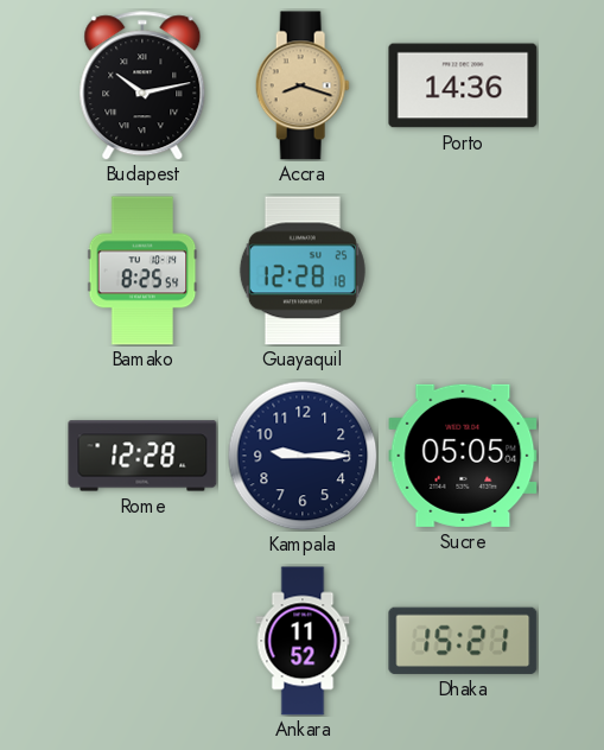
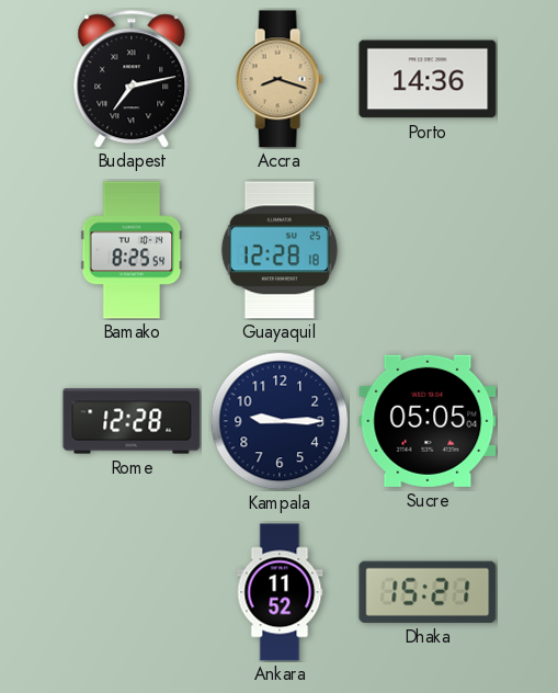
Budapest: 10:13 -> 7:13
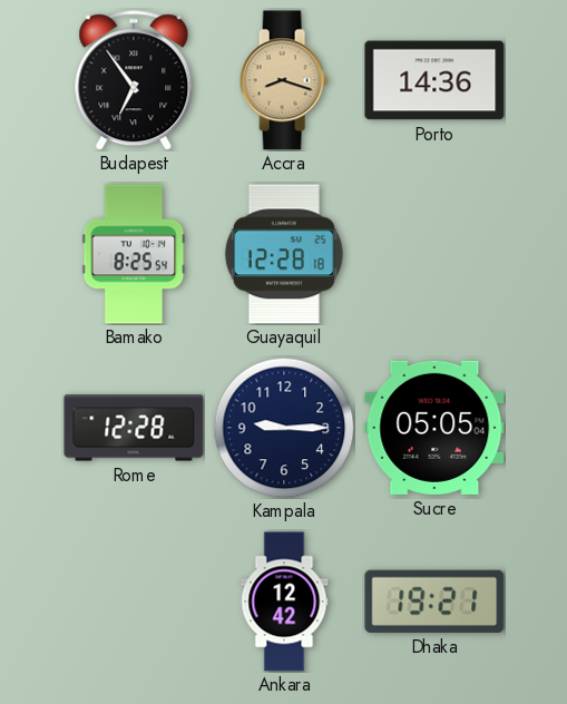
Budapest: 7:13 -> 6:54
Ankara: 11:52 -> 12:42
Dhaka: 15:21 -> 19:21
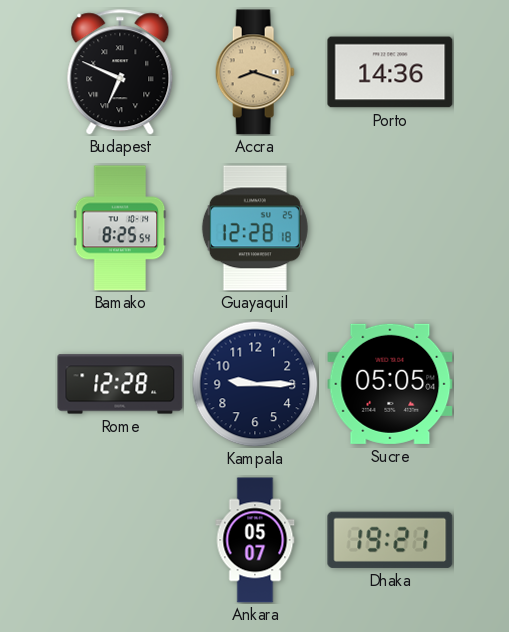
Budapest: 6:54 -> 6:49
Ankara: 12:42 -> 05:07
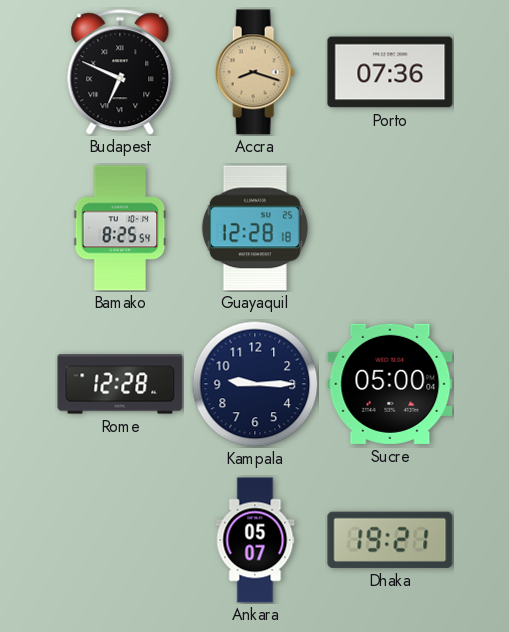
Porto: 14:36 -> 07:36
Sucre: 05:05 -> 05:00
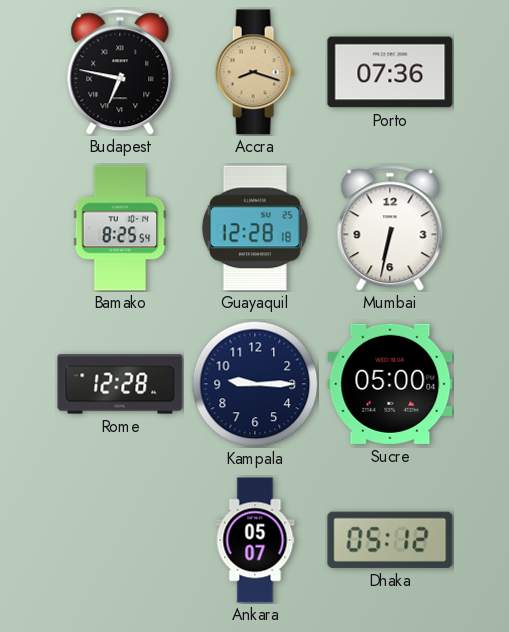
Budapest: 6:49 -> 6:47
Mumbai: none -> 6:32
Dhaka: 19:21 -> 05:12
